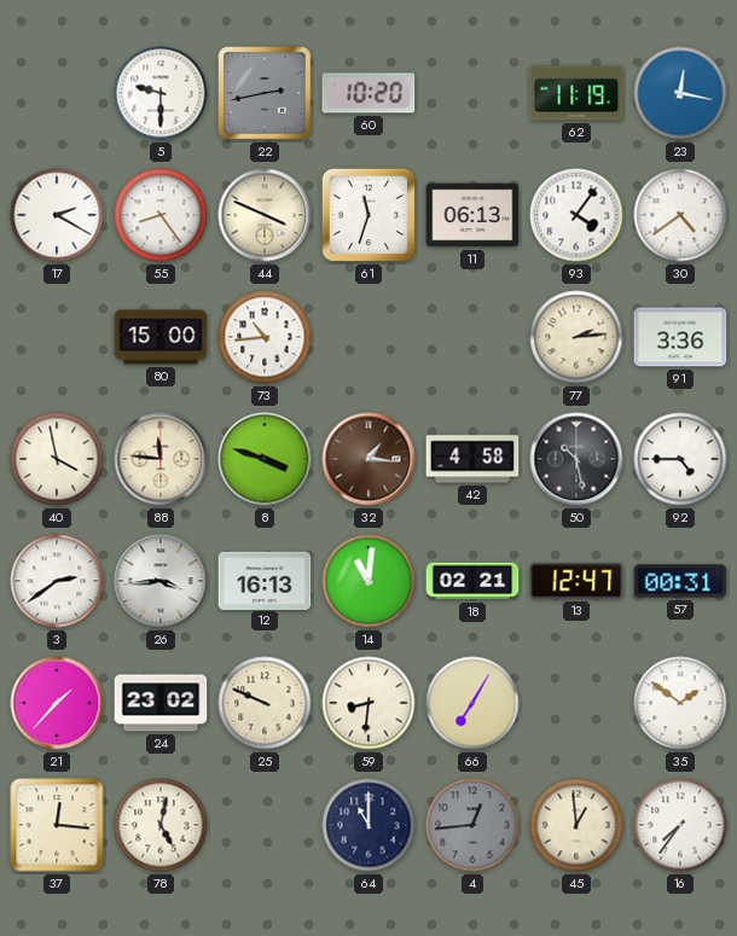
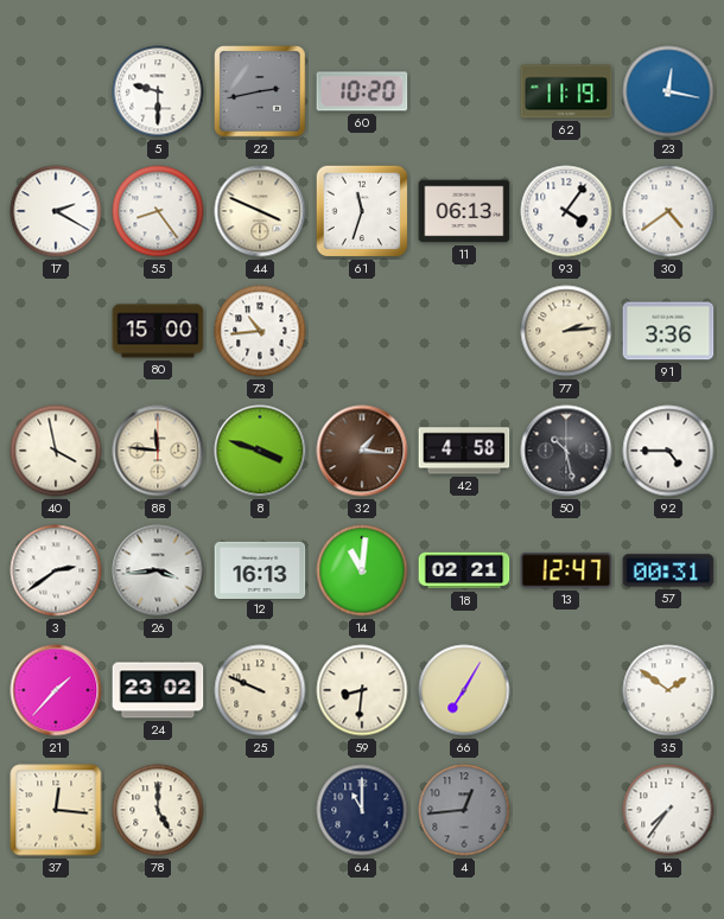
78: 5:02 -> 5:00
45: 12:59 -> none
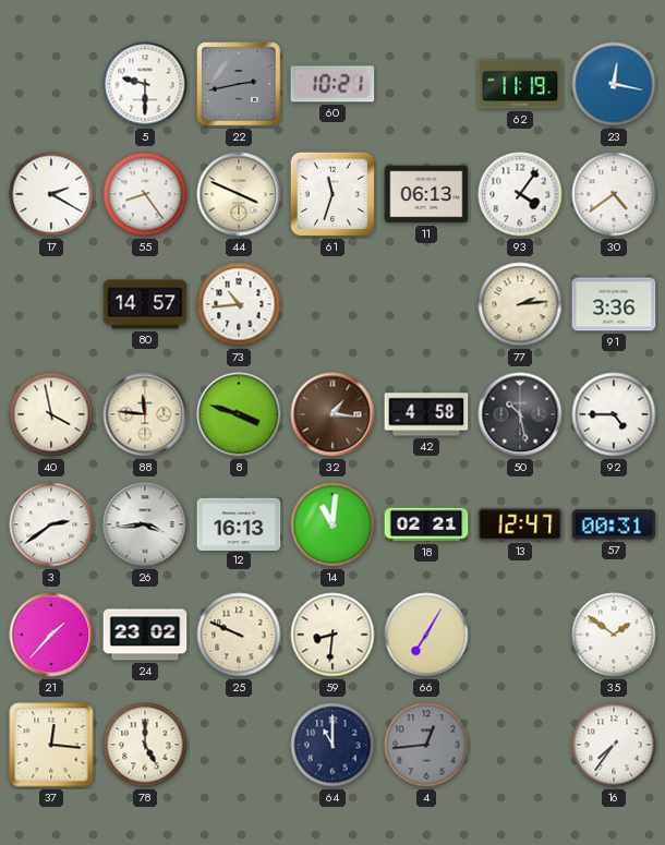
60: 10:20 -> 10:21
80: 15:00 -> 14:57
